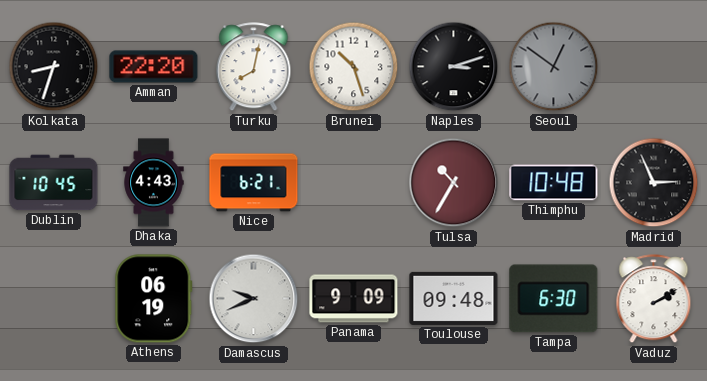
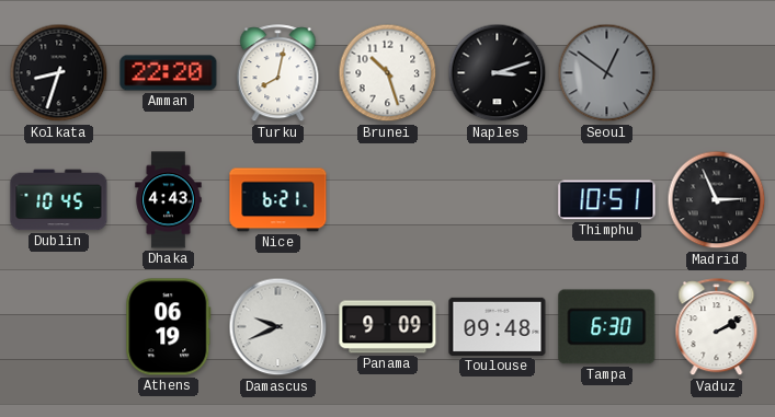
Tulsa: 10:35 -> none
Thimphu: 10:48 -> 10:51
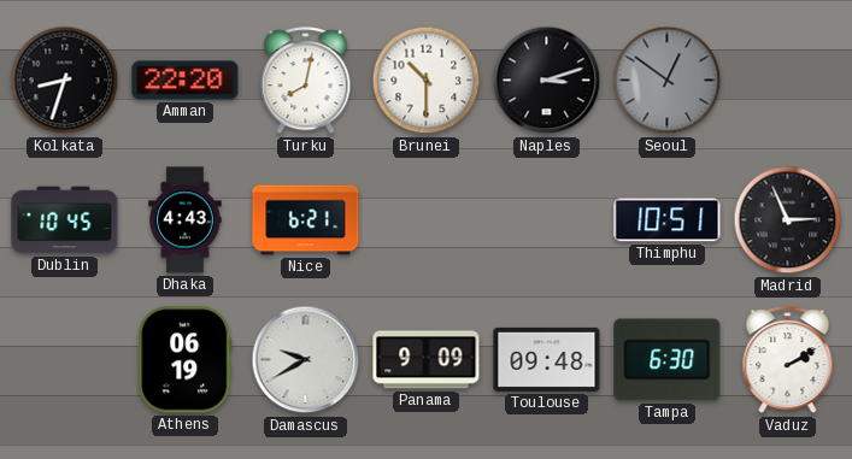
Brunei: 10:27 -> 10:30
Damascus: 9:41 -> 9:40
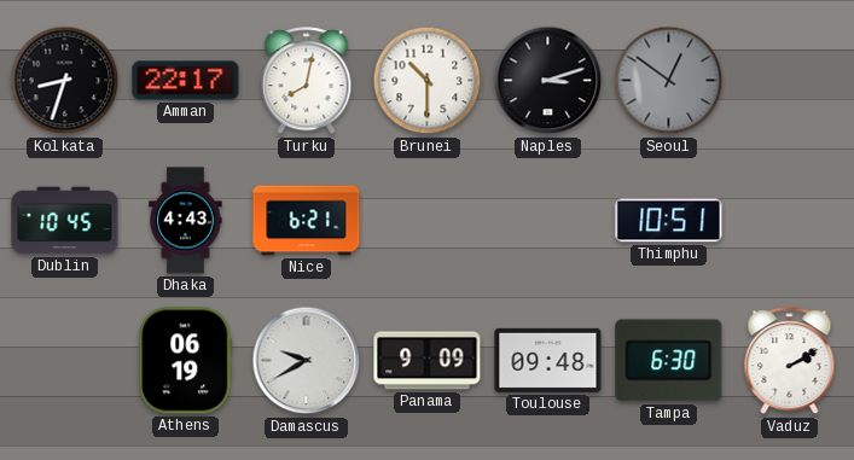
Amman: 22:20 -> 22:17
Madrid: 2:56 -> none
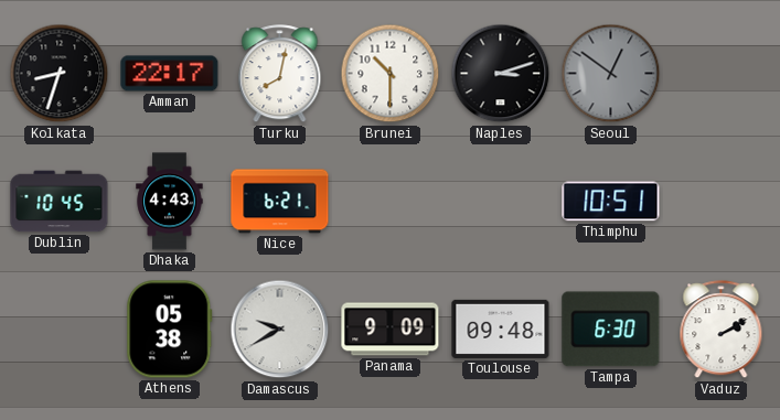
Athens: 06:19 -> 05:38
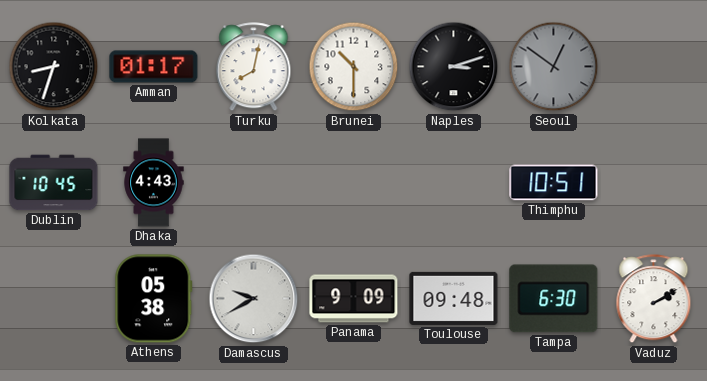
Amman: 22:17 -> 01:17
Nice: 6:21 -> none
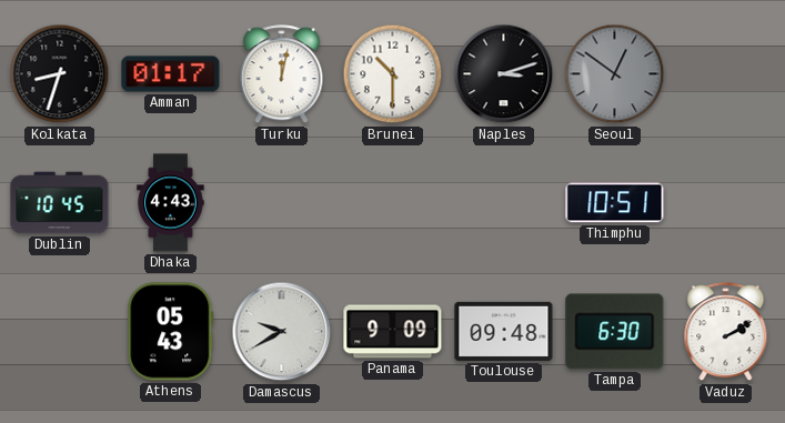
Turku: 8:02 -> 12:02
Athens: 05:38 -> 05:43
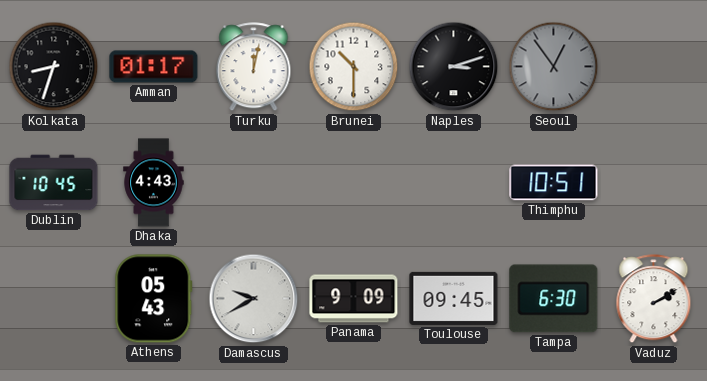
Seoul: 12:51 -> 12:54
Toulouse: 09:48 -> 09:45
